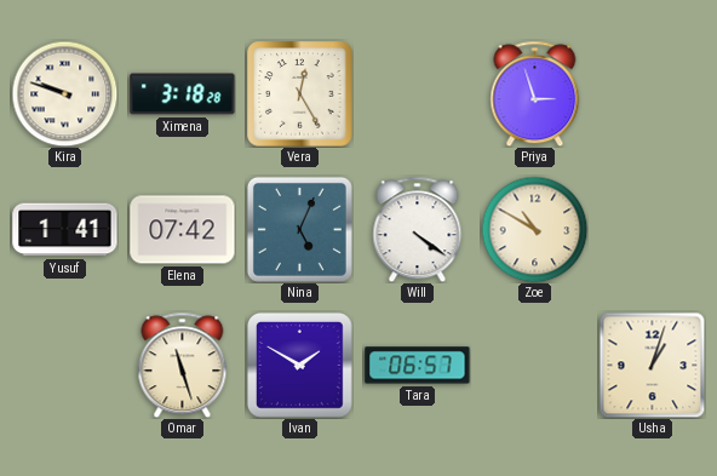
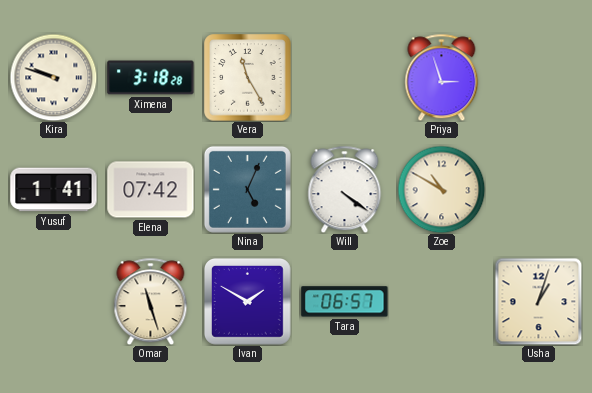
Vera: 12:25 -> 11:25
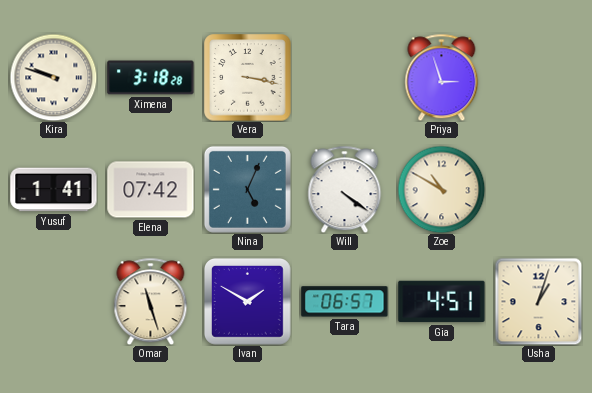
Vera: 11:25 -> 3:17
Gia: none -> 4:51
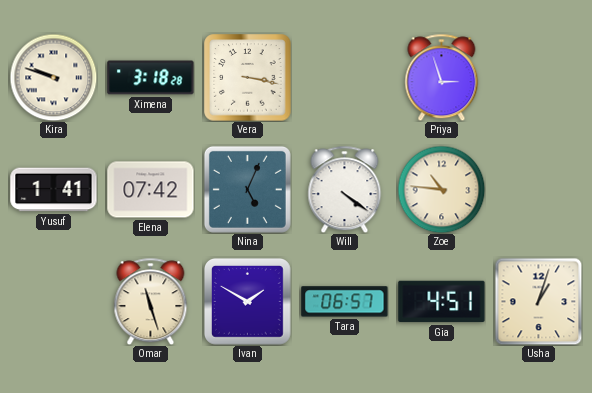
Zoe: 10:50 -> 10:46
